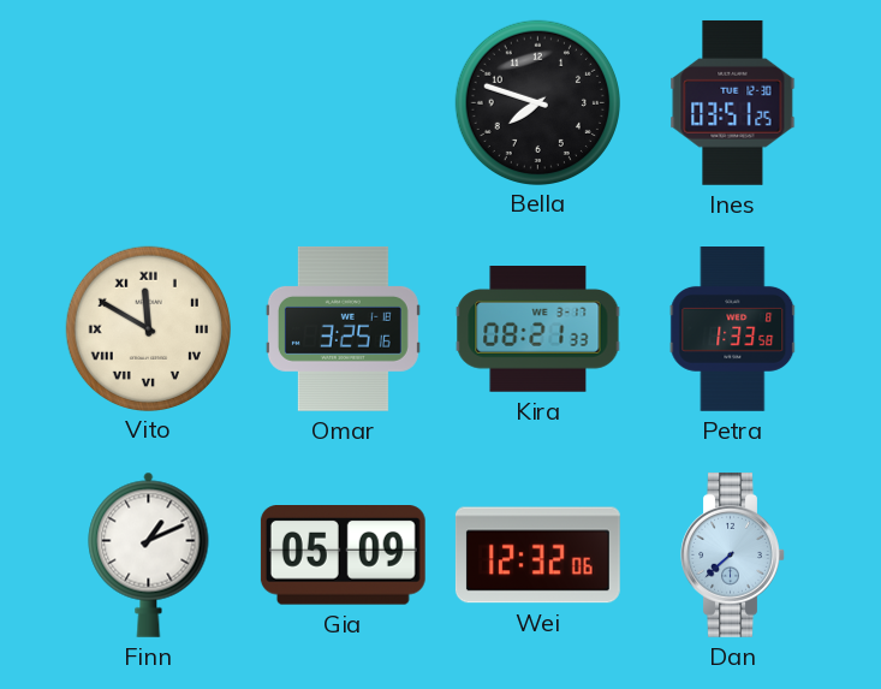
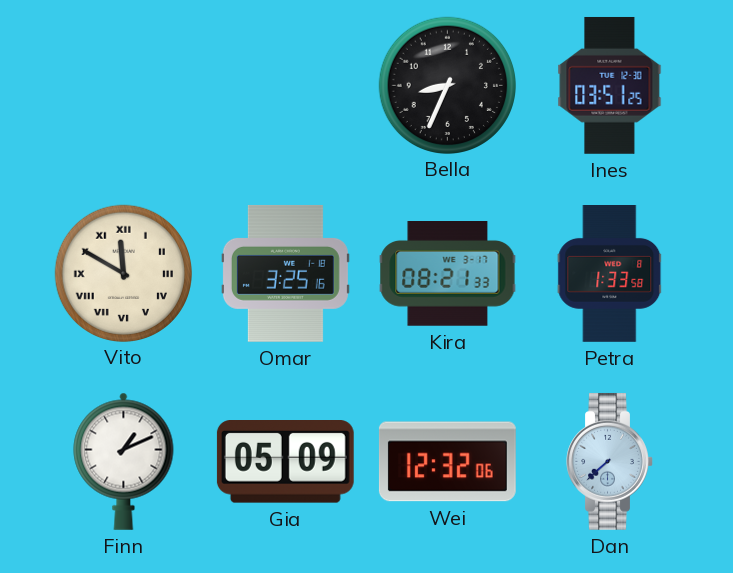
Bella: 7:48 -> 8:34
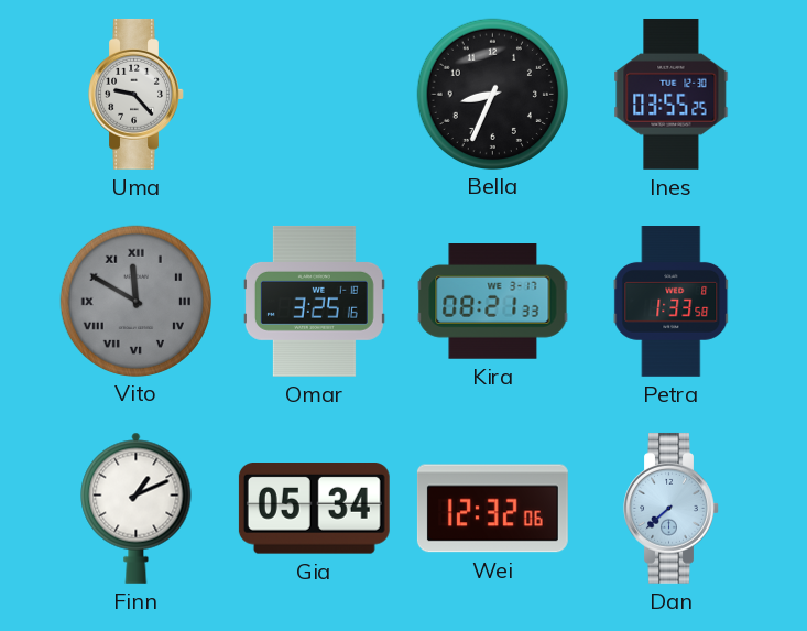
Uma: none -> 9:23
Ines: 03:51 -> 03:55
Vito dial: cream -> grey
Gia: 05:09 -> 05:34
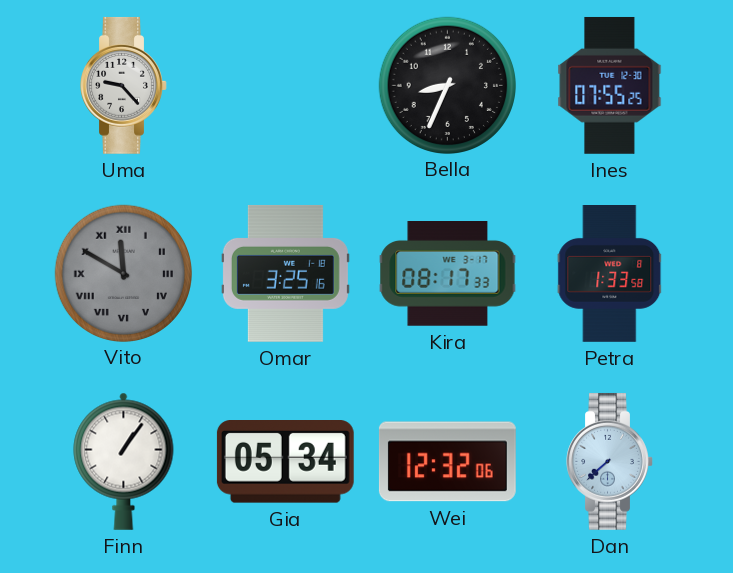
Ines: 03:55 -> 07:55
Kira: 08:21 -> 08:17
Finn: 1:11 -> 1:06
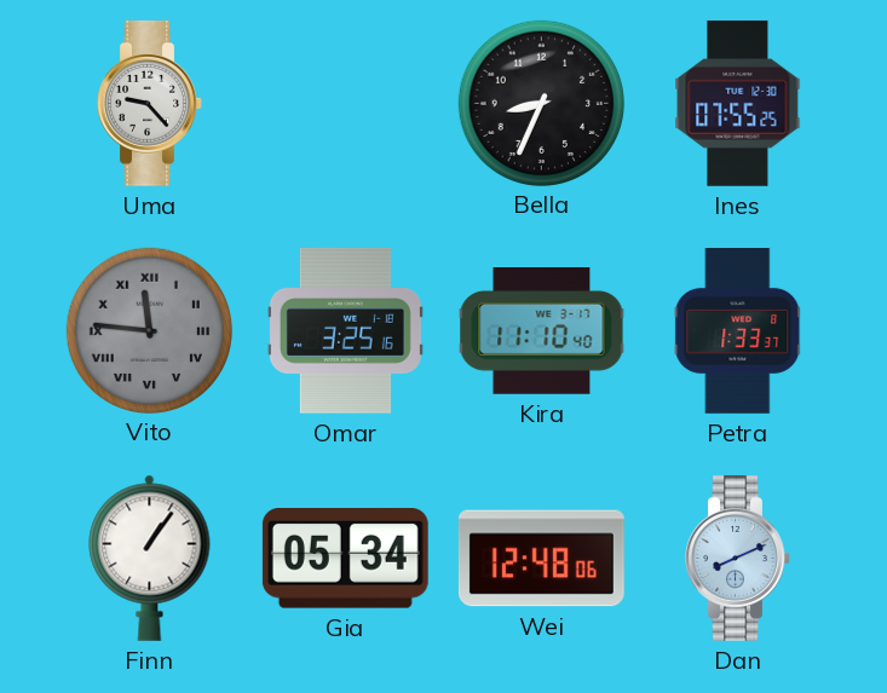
Vito: 11:50 -> 11:46
Kira: 08:17 -> 11:10
Petra: 1:33:58 -> 1:33:37
Wei: 12:32 -> 12:48
Dan: 7:38 -> 8:11
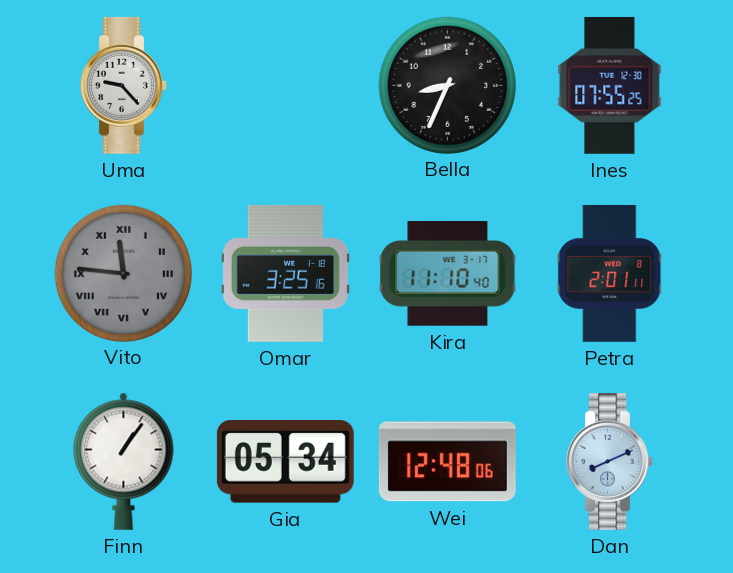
Petra: 1:33 -> 2:01
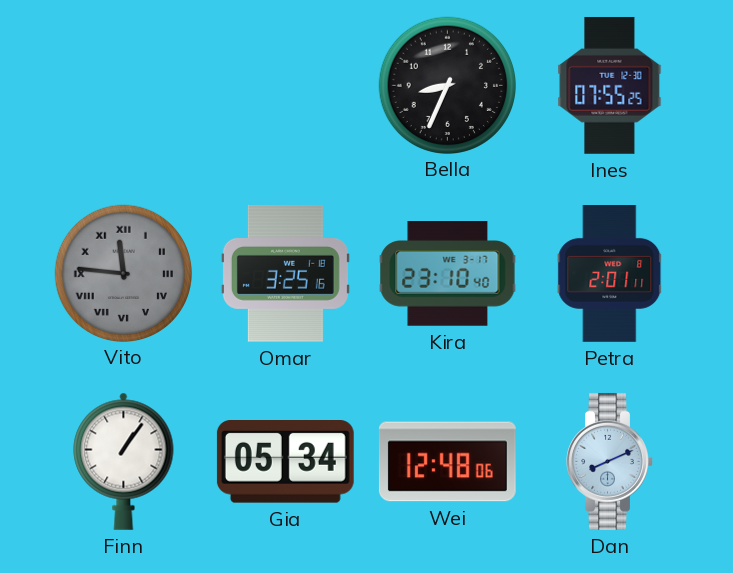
Uma: 9:23 -> none
Kira: 11:10 -> 23:10
